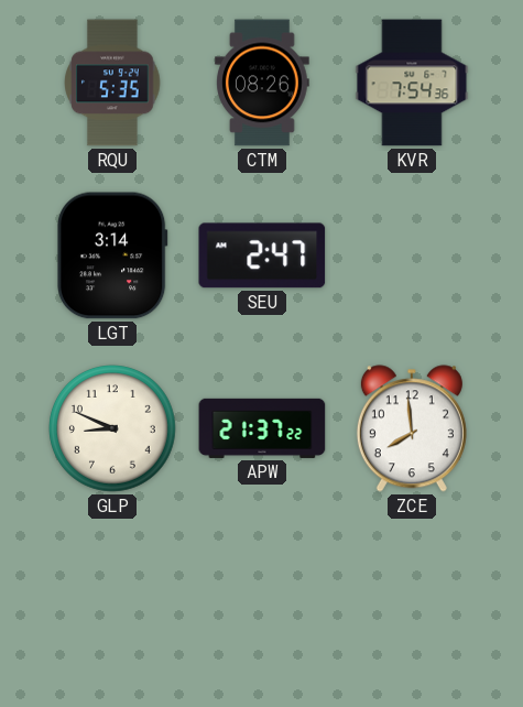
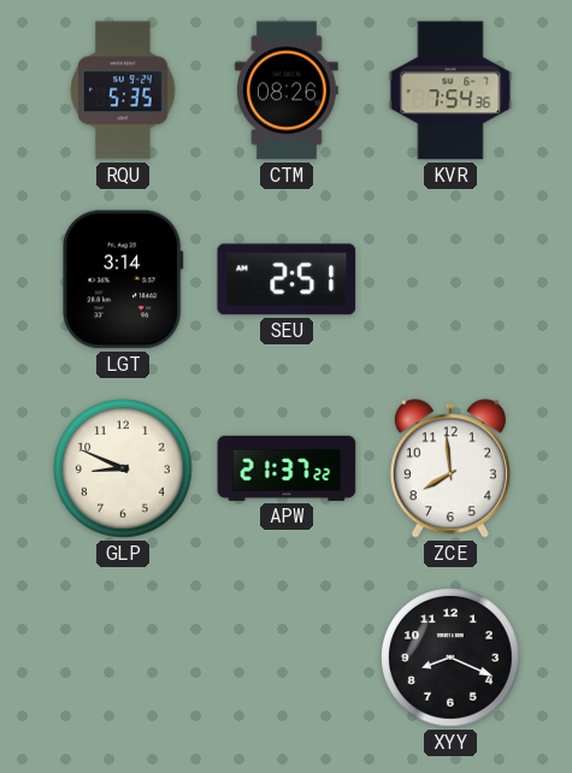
SEU: 2:47 -> 2:51
XYY: none -> 8:19
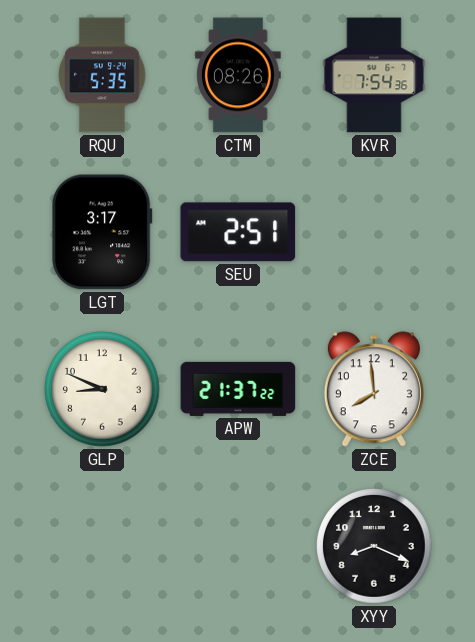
LGT: 3:14 -> 3:17
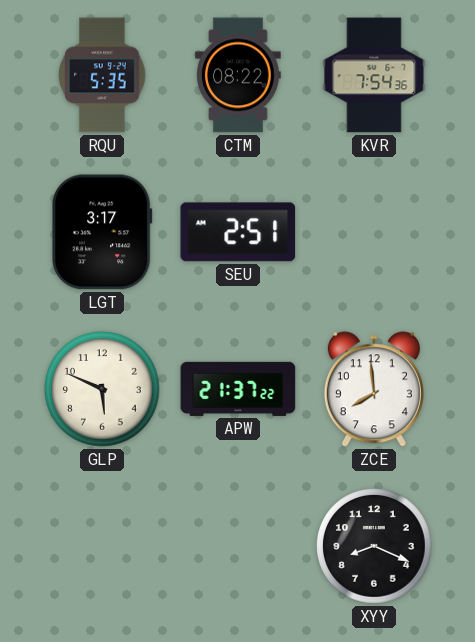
CTM: 08:26 -> 08:22
GLP: 8:49 -> 5:49
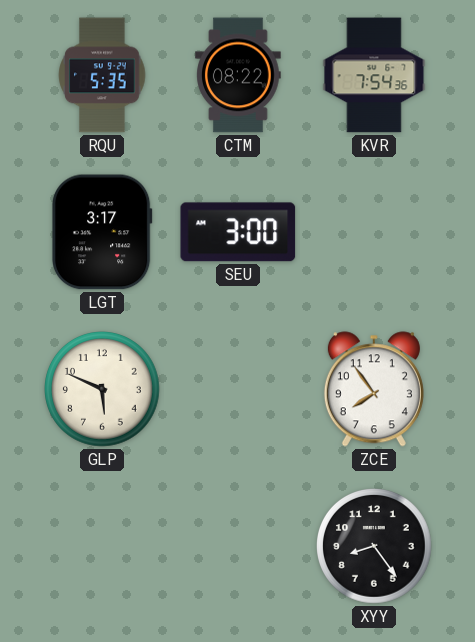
SEU: 2:51 -> 3:00
APW: 21:37 -> none
ZCE: 7:59 -> 7:54
XYY: 8:19 -> 8:24
